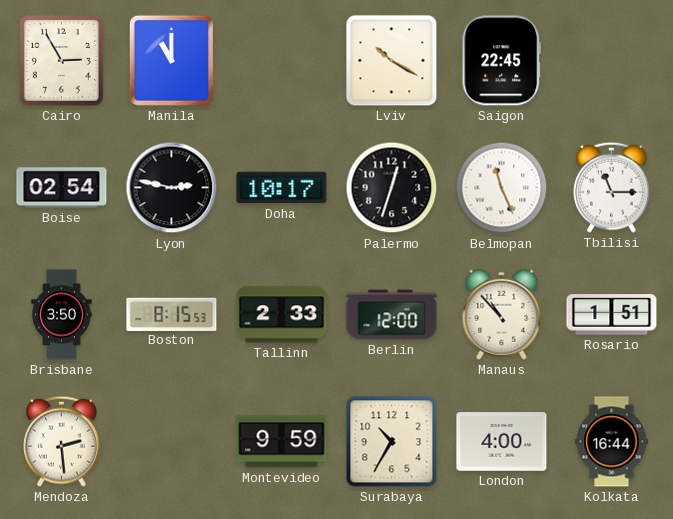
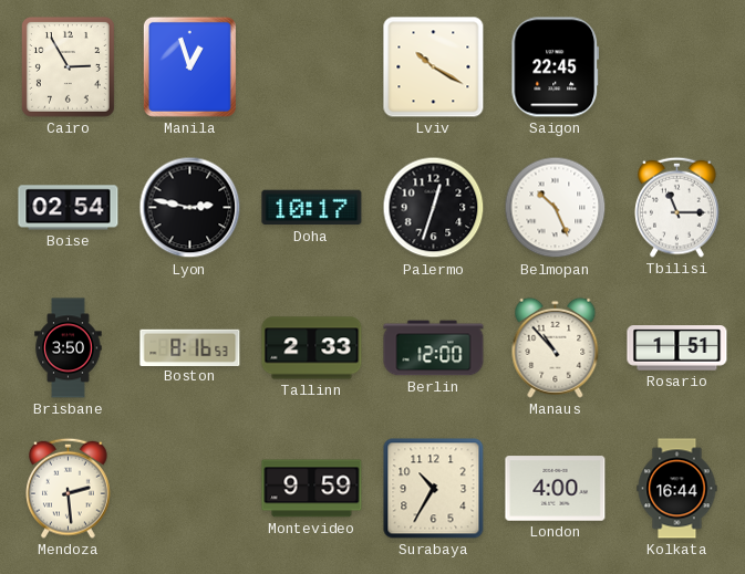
Manila: 11:00 -> 12:57
Belmopan: 11:26 -> 10:26
Boston: 8:15 -> 8:16
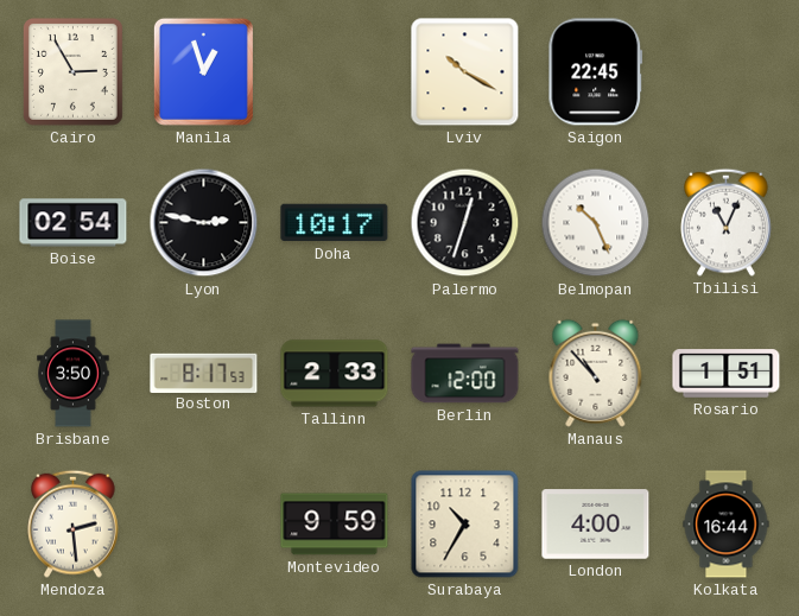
Tbilisi: 11:15 -> 11:04
Boston: 8:16 -> 8:17
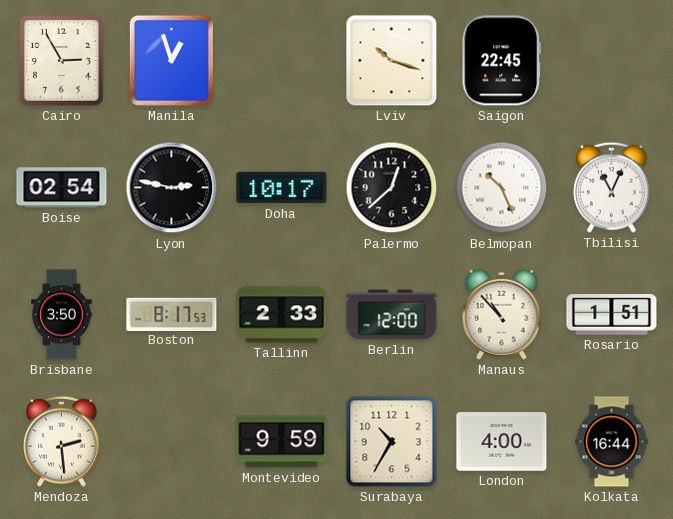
Lviv: 10:20 -> 10:18
Palermo: 12:33 -> 12:38
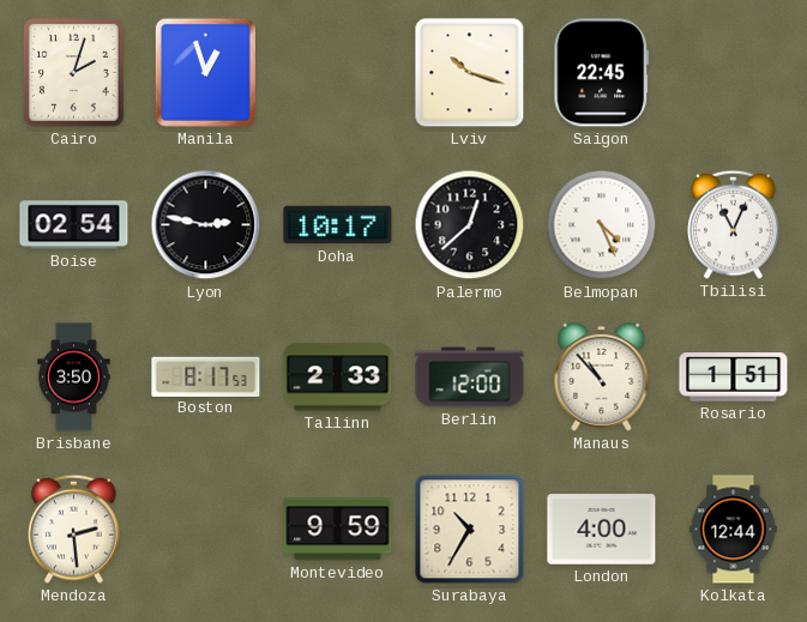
Cairo: 2:55 -> 2:03
Belmopan: 10:26 -> 4:26
Kolkata: 16:44 -> 12:44
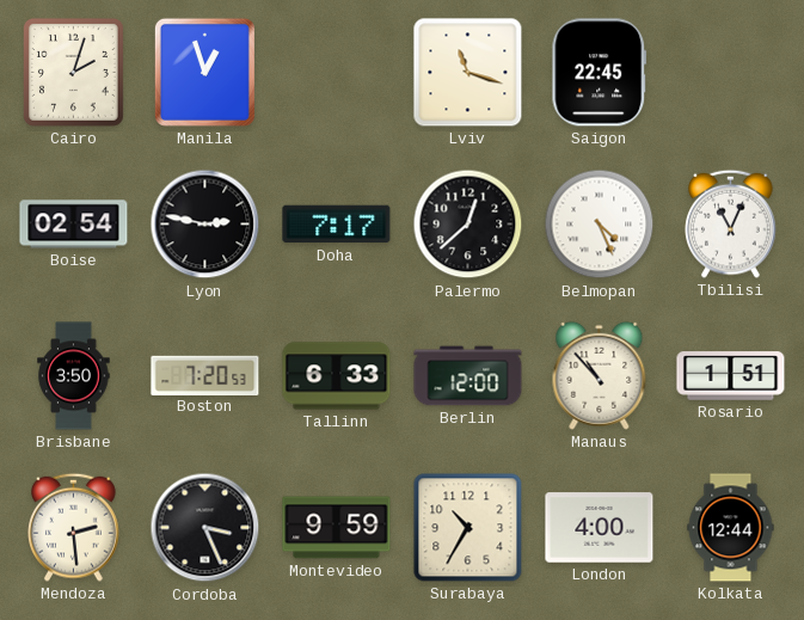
Lviv: 10:18 -> 11:18
Doha: 10:17 -> 7:17
Boston: 8:17 -> 7:20
Tallinn: 2:33 -> 6:33
Cordoba: none -> 3:26
